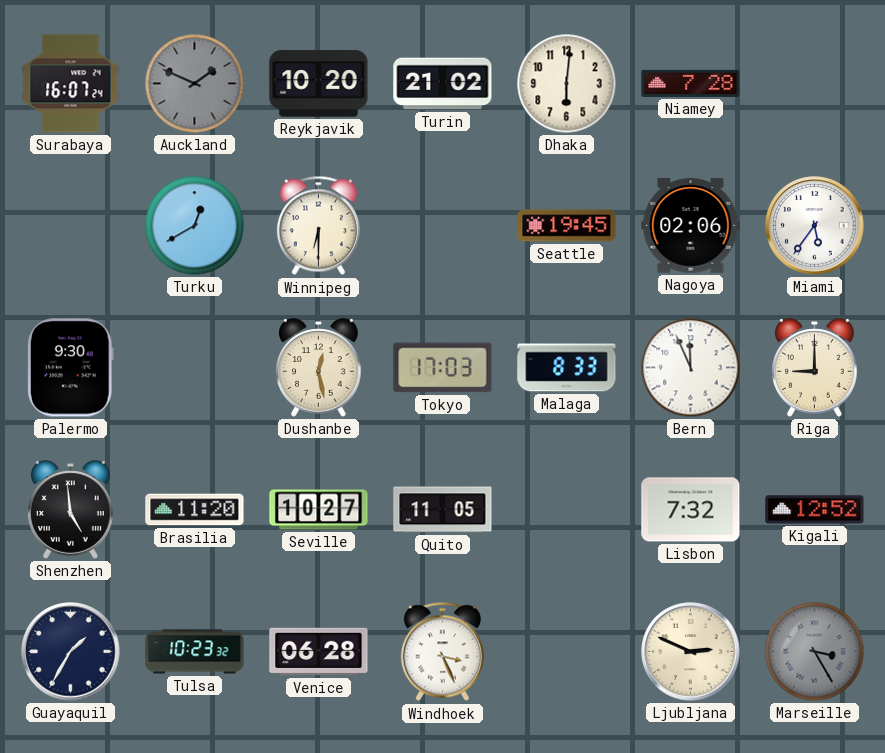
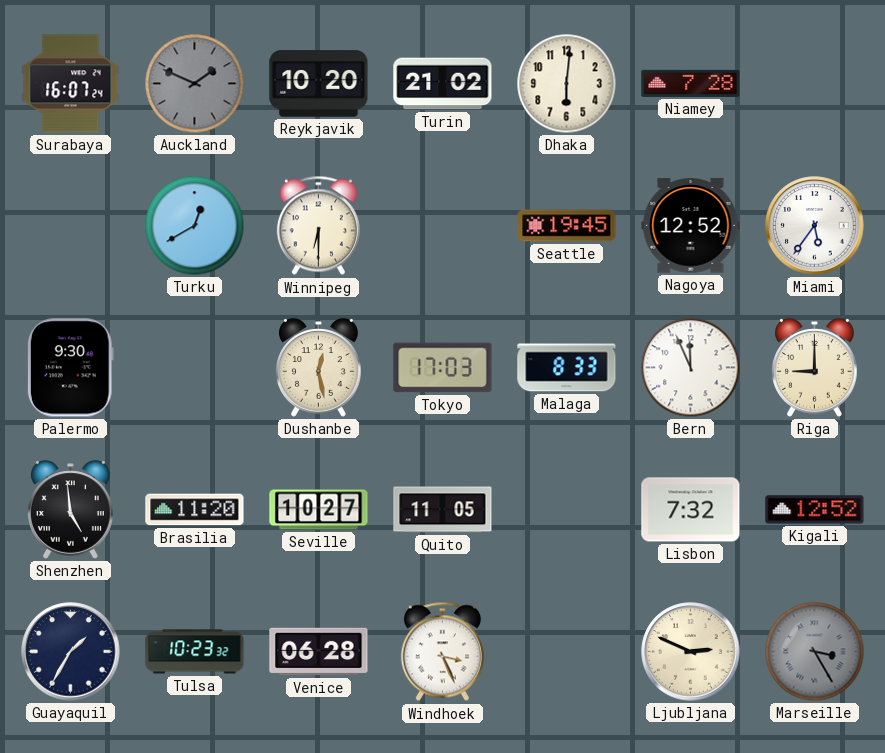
Nagoya: 02:06 -> 12:52
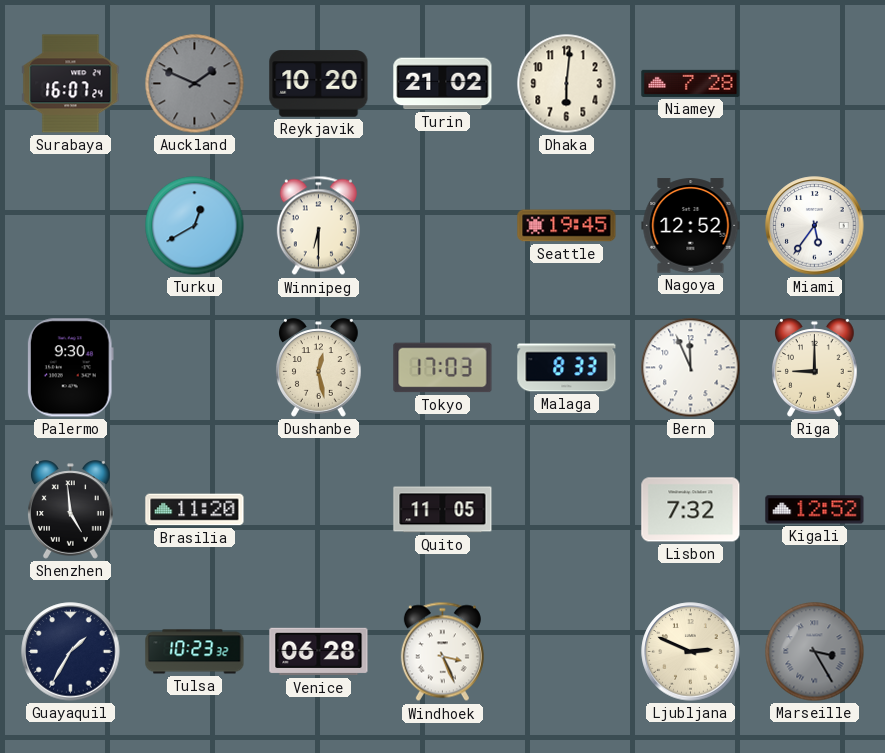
Seville: 10:27 -> none
